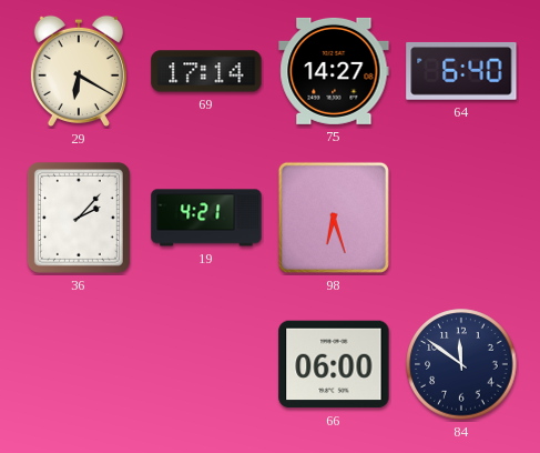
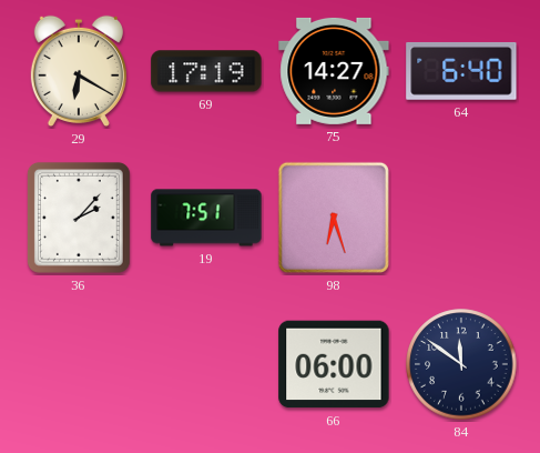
69: 17:14 -> 17:19
19: 4:21 -> 7:51
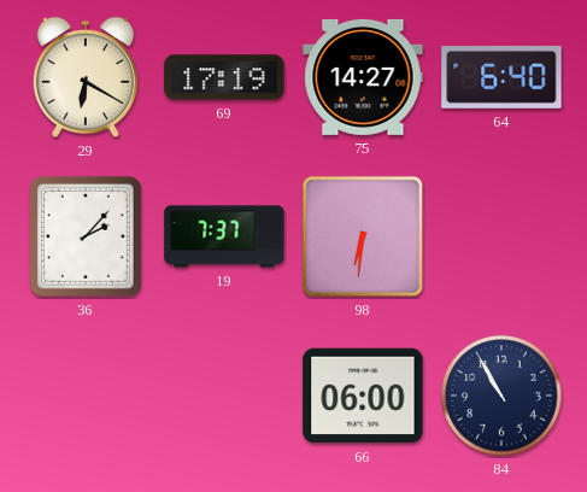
19: 7:51 -> 7:37
98: 6:27 -> 6:31
84: 11:51 -> 10:55
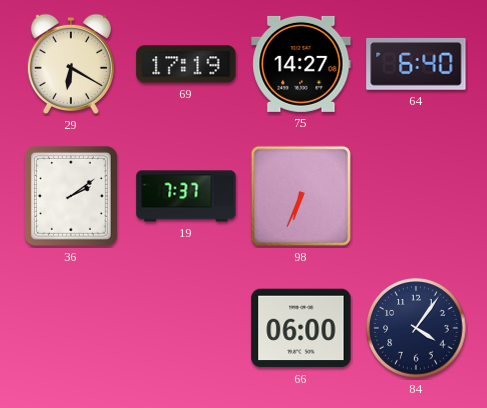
36: 2:07 -> 2:09
98: 6:31 -> 6:34
84: 10:55 -> 4:06
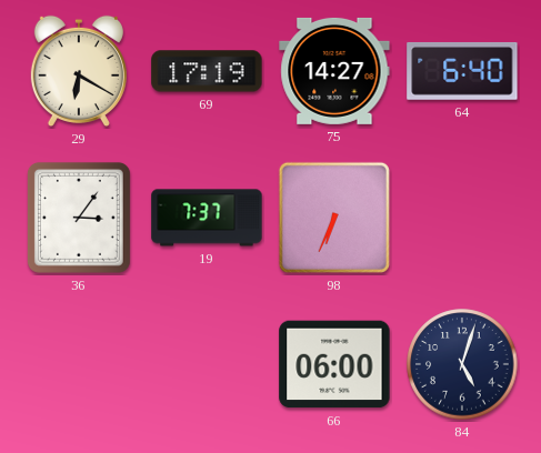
36: 2:09 -> 3:06
84: 4:06 -> 5:03
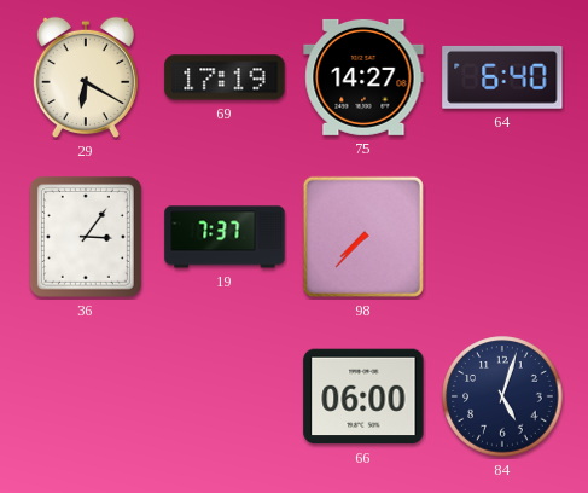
98: 6:34 -> 7:37
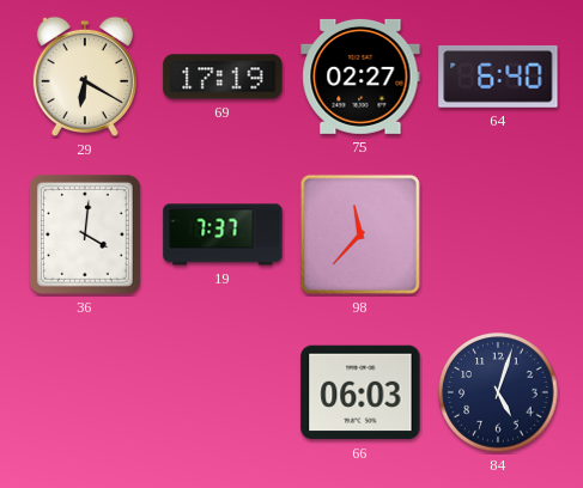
75: 14:27 -> 02:27
36: 3:06 -> 4:01
98: 7:37 -> 11:37
66: 06:00 -> 06:03
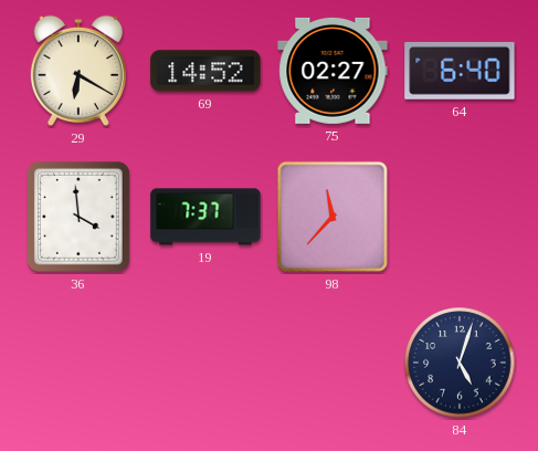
69: 17:19 -> 14:52
36: 4:01 -> 3:59
66: 06:03 -> none
